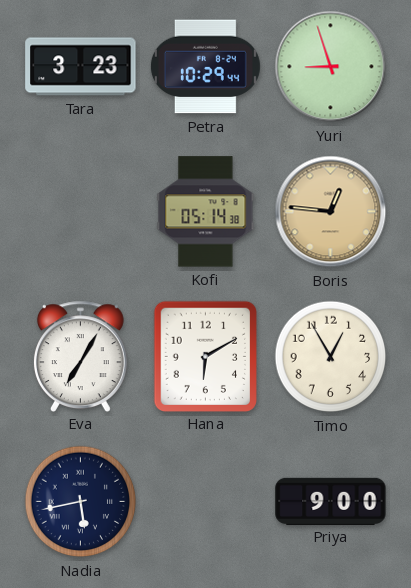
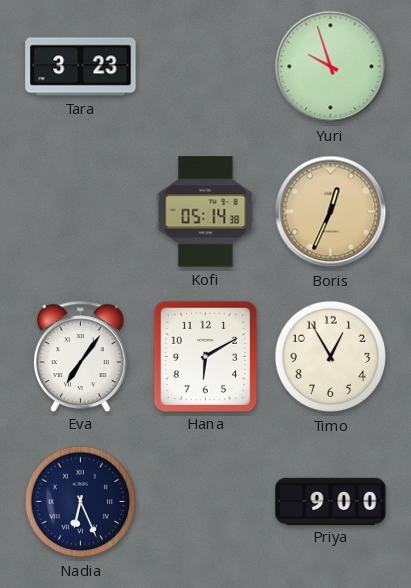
Petra: 10:29 -> none
Yuri: 8:57 -> 9:57
Boris: 12:46 -> 12:34
Eva: 7:05 -> 7:06
Nadia: 5:43 -> 6:26
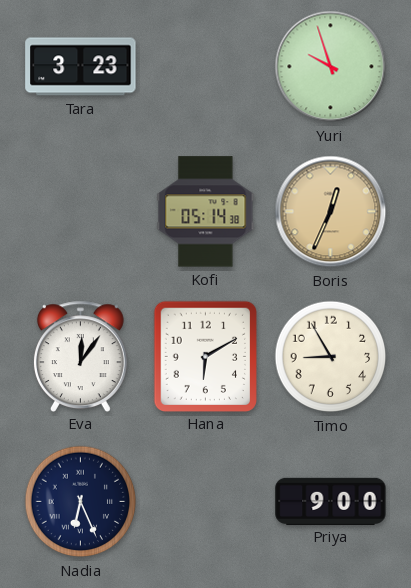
Eva: 7:06 -> 12:06
Timo: 12:55 -> 8:55
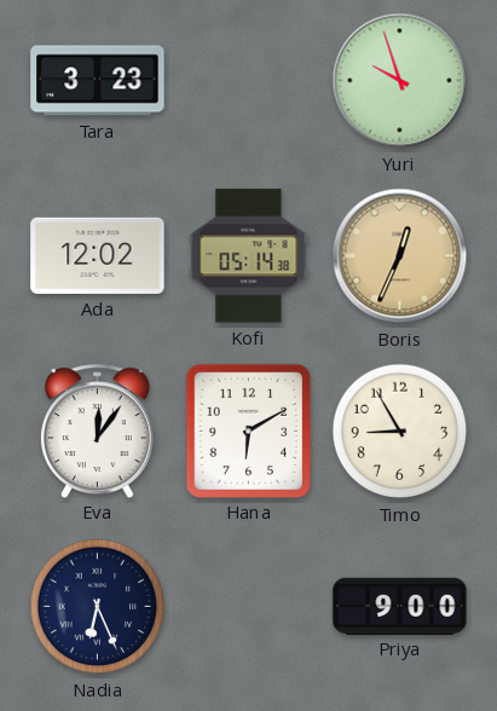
Ada: none -> 12:02
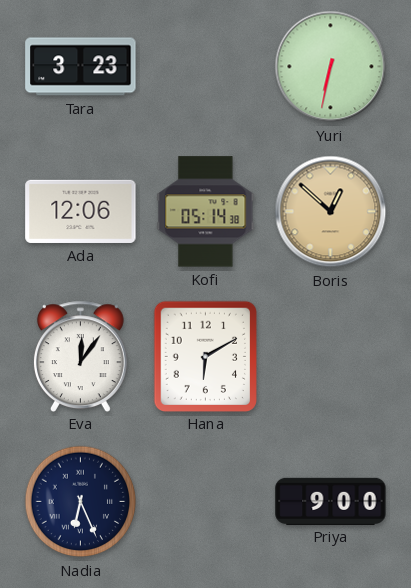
Yuri: 9:57 -> 6:32
Ada: 12:02 -> 12:06
Boris: 12:34 -> 12:52
Timo: 8:55 -> none
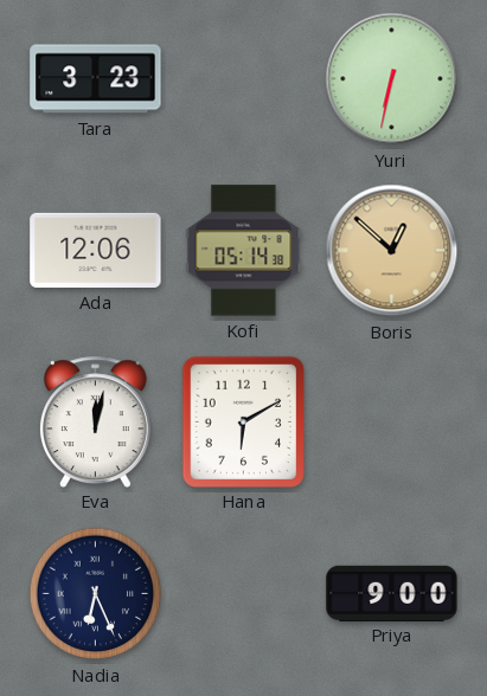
Eva: 12:06 -> 12:02
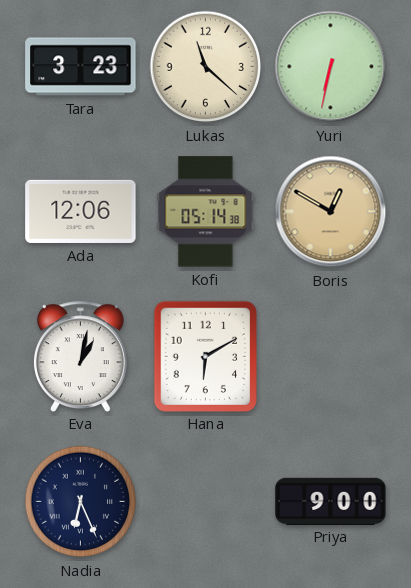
Lukas: none -> 11:22
Boris: 12:52 -> 12:50
Eva: 12:02 -> 1:02
